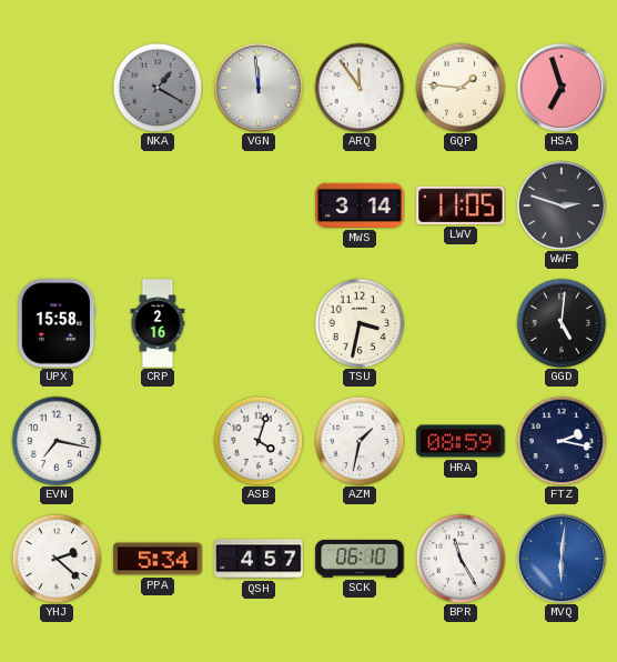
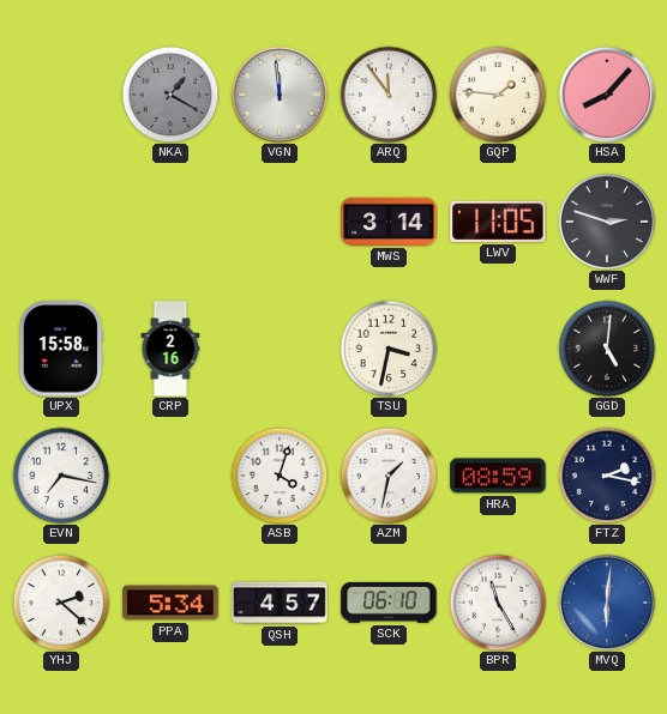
HSA: 6:57 -> 8:07
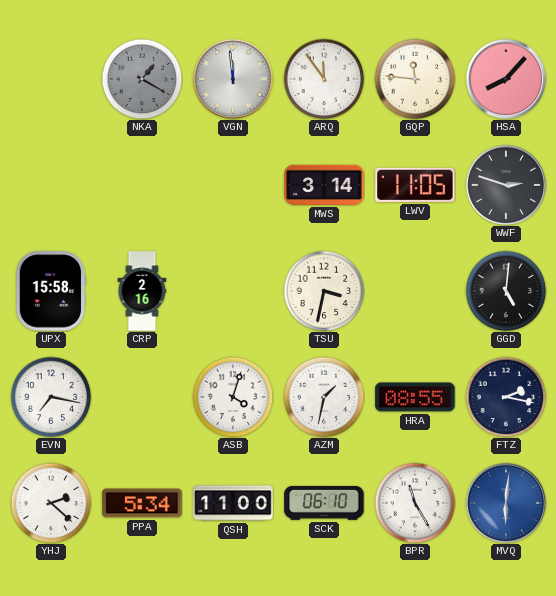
GQP: 1:46 -> 11:46
HRA: 08:59 -> 08:55
QSH: 4:57 -> 11:00
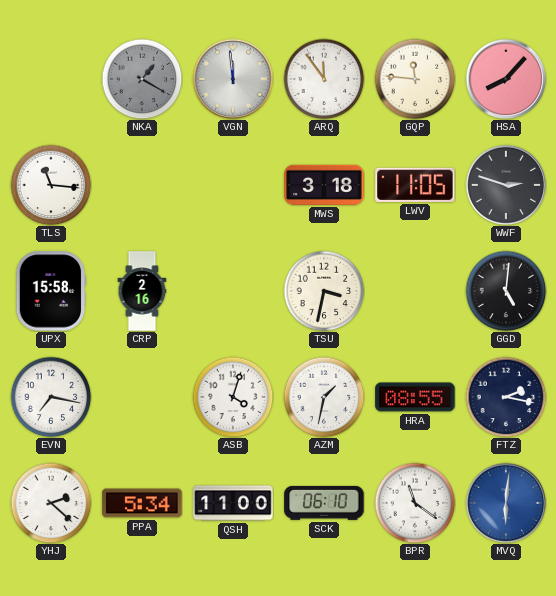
TLS: none -> 11:16
MWS: 3:14 -> 3:18
BPR: 11:25 -> 11:21
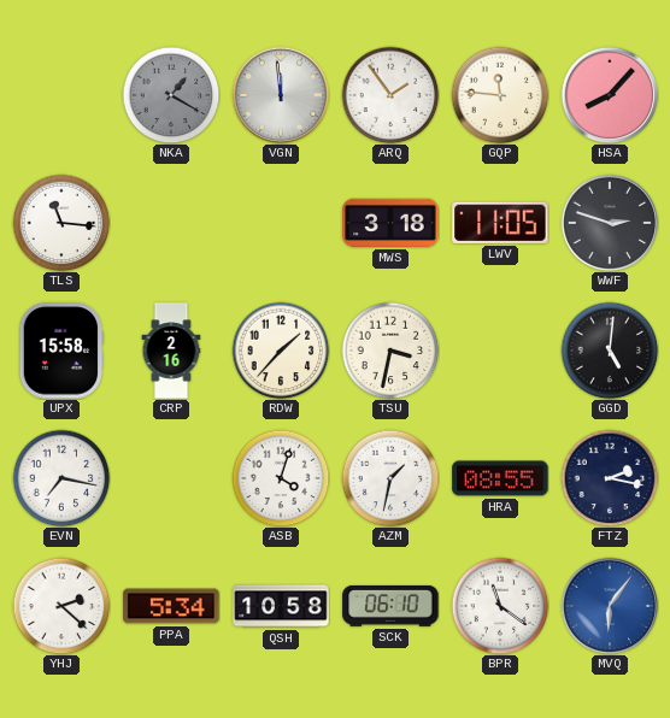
ARQ: 11:54 -> 1:54
RDW: none -> 1:37
QSH: 11:00 -> 10:58
MVQ: 6:01 -> 6:06
